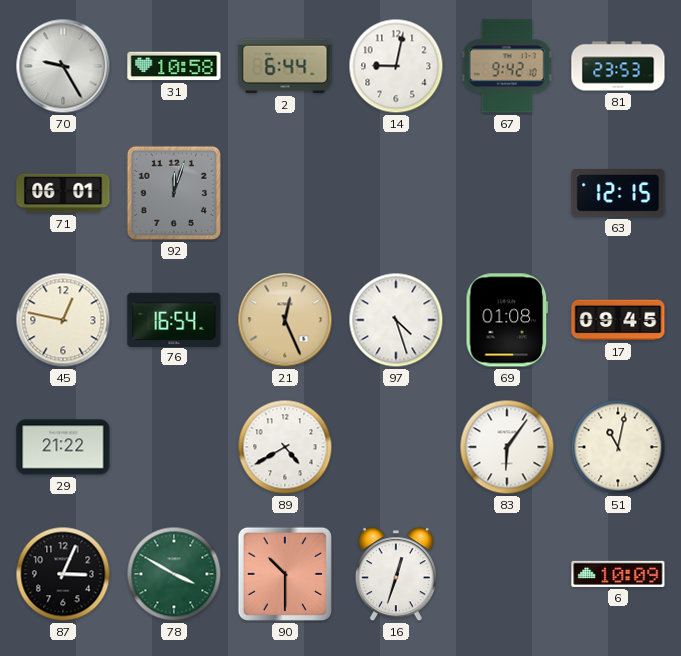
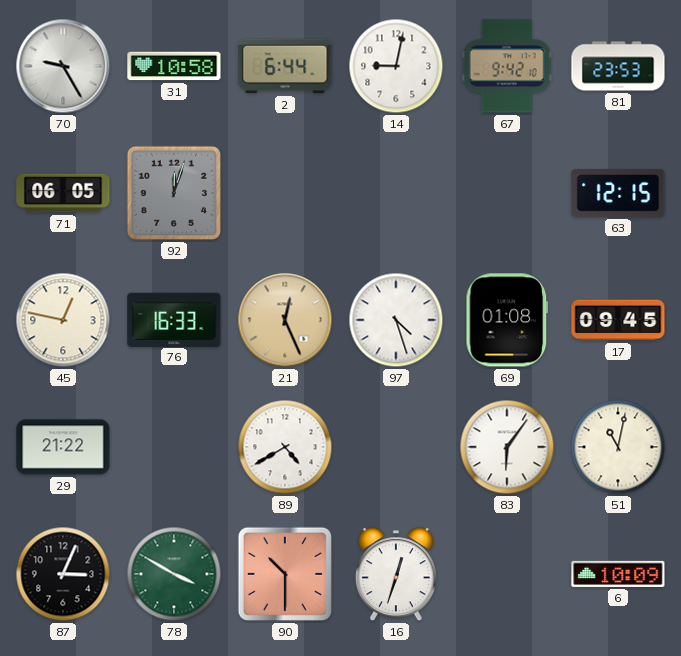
71: 06:01 -> 06:05
76: 16:54 -> 16:33
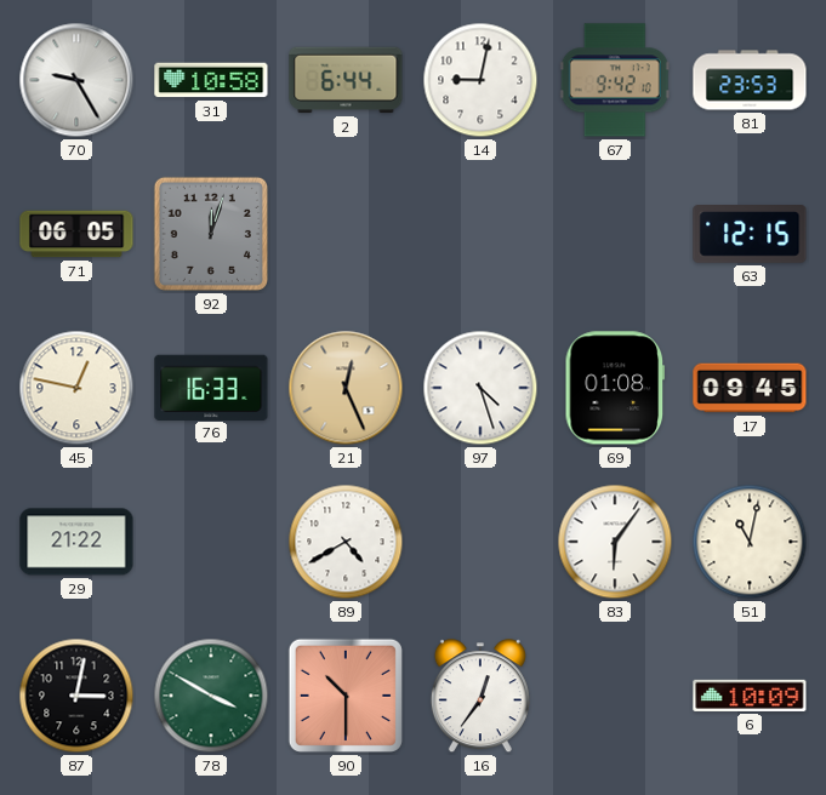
87: 3:04 -> 3:02
16: 12:33 -> 12:36
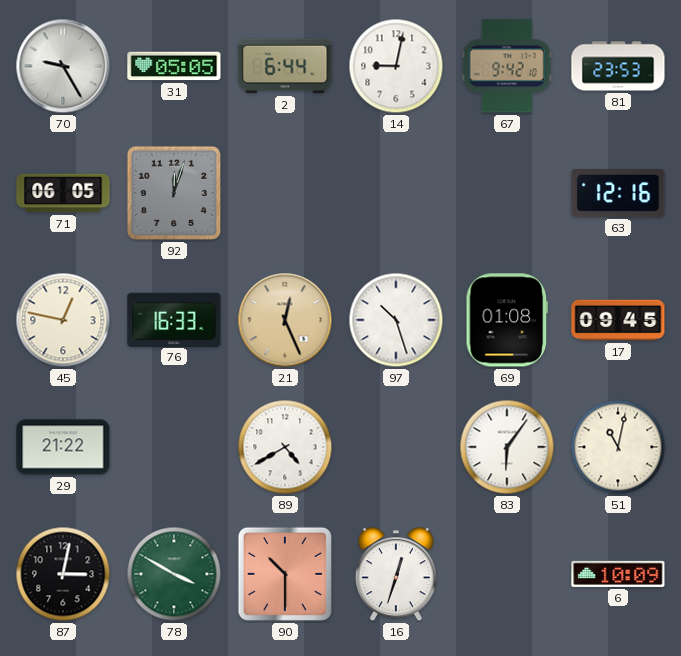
31: 10:58 -> 05:05
63: 12:15 -> 12:16
97: 4:27 -> 10:27
16: 12:36 -> 12:33
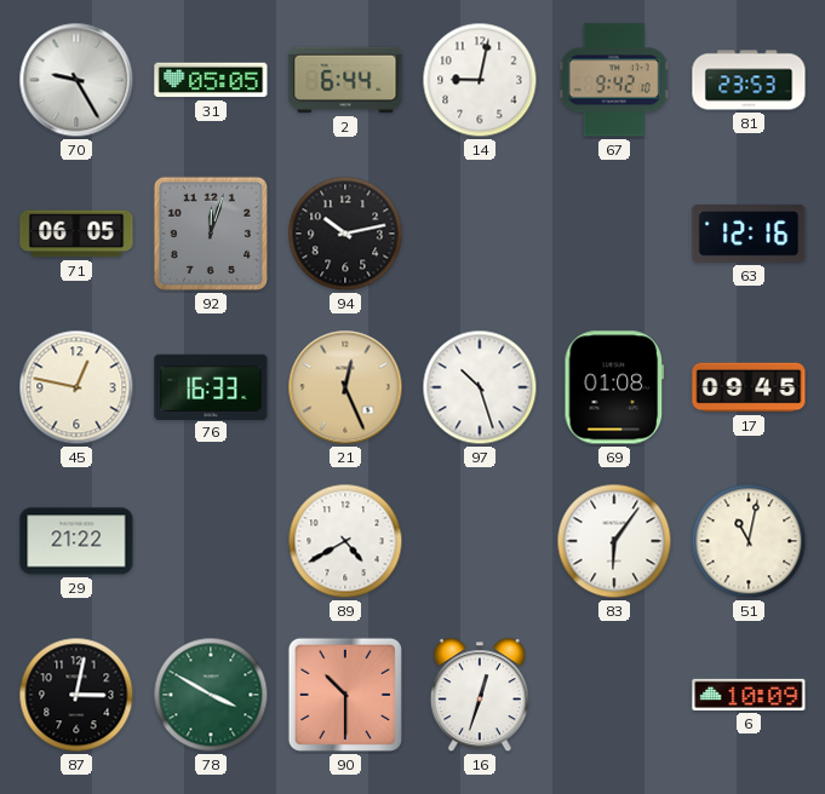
94: none -> 10:13
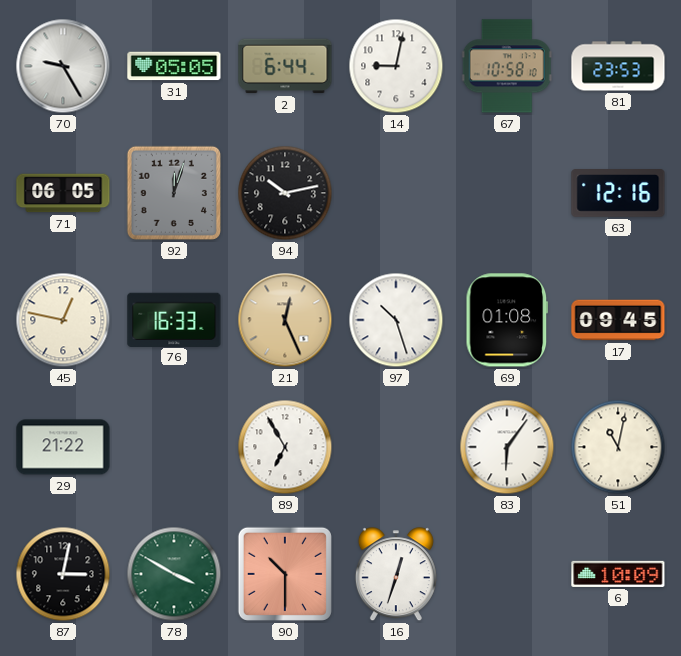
67: 9:42 -> 10:58
89: 4:40 -> 6:55
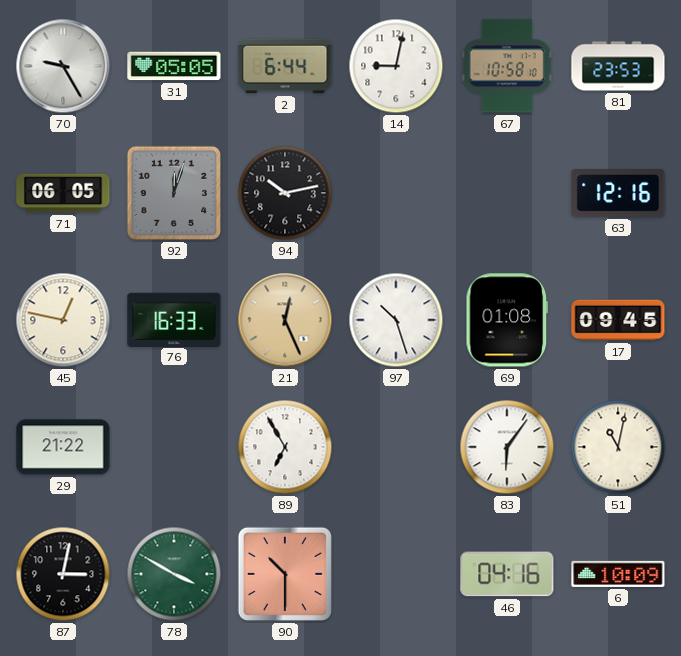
16: 12:33 -> none
46: none -> 04:16
